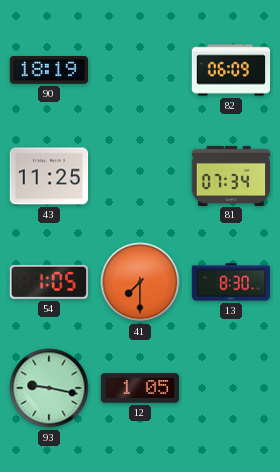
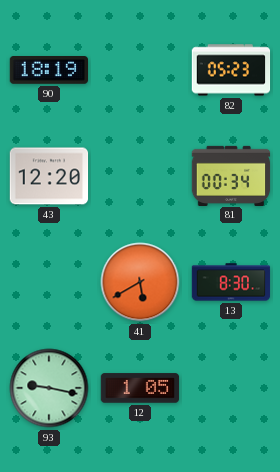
82: 06:09 -> 05:23
43: 11:25 -> 12:20
81: 07:34 -> 00:34
54: 1:05 -> none
41: 7:30 -> 5:40
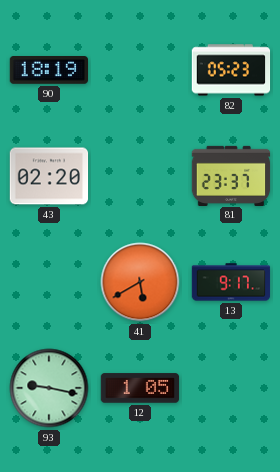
43: 12:20 -> 02:20
81: 00:34 -> 23:37
13: 8:30 -> 9:17
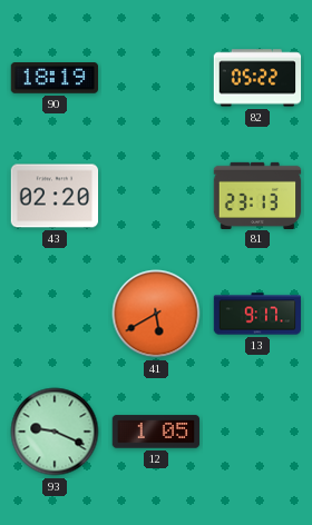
82: 05:23 -> 05:22
81: 23:37 -> 23:13
93: 9:17 -> 9:19
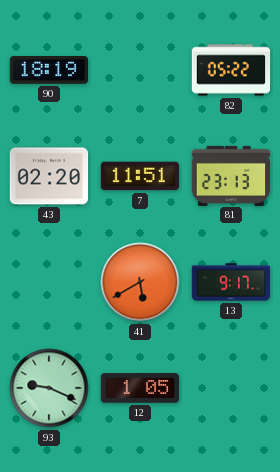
7: none -> 11:51
